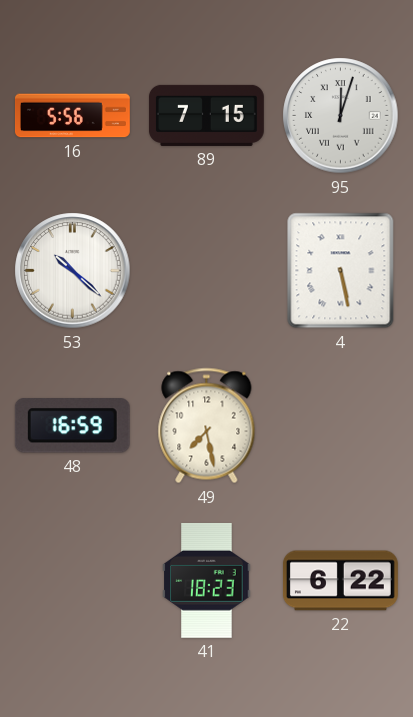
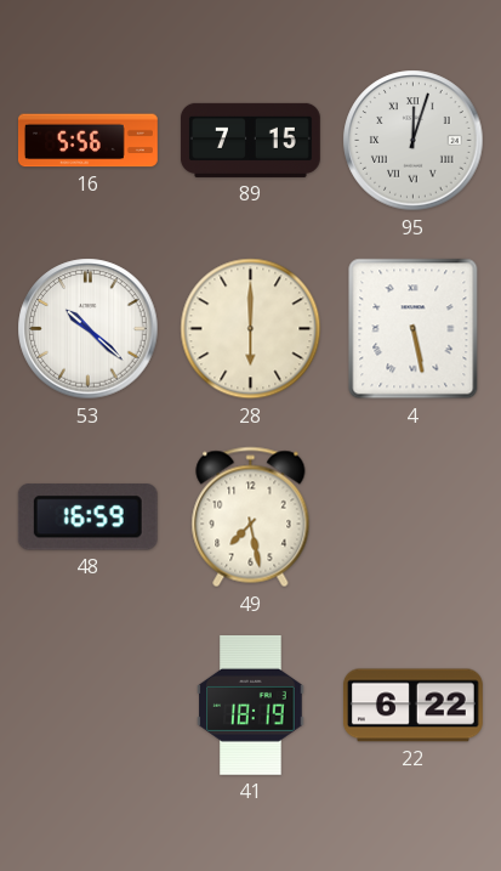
28: none -> 6:00
41: 18:23 -> 18:19
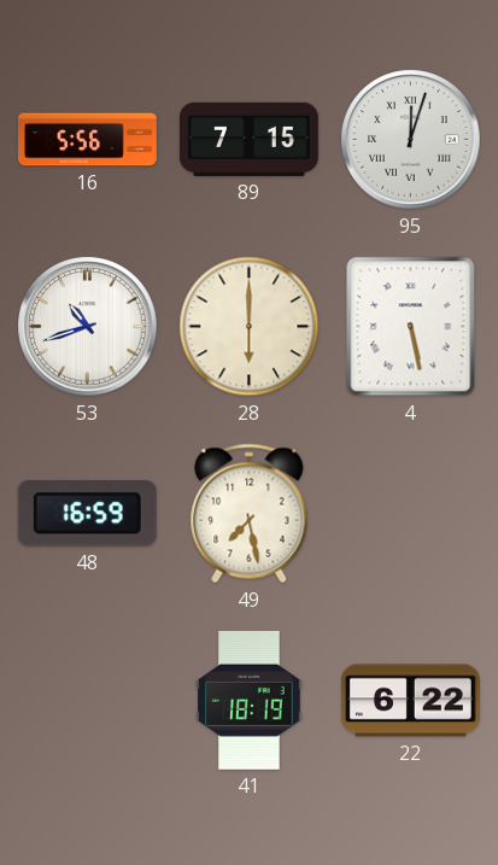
53: 10:22 -> 10:42
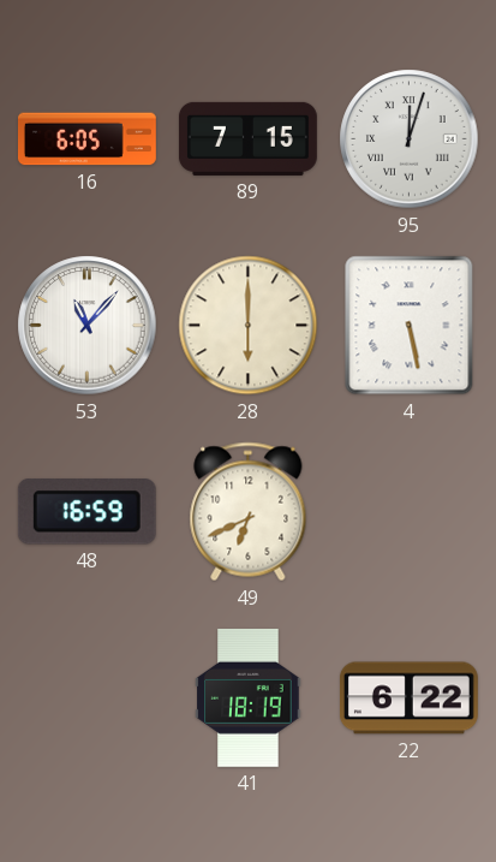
16: 5:56 -> 6:05
53: 10:42 -> 11:07
49: 7:28 -> 6:41
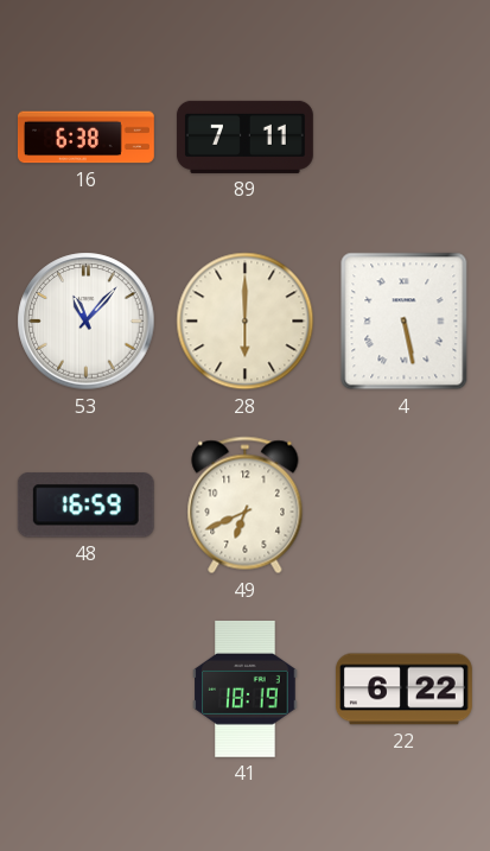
16: 6:05 -> 6:38
89: 7:15 -> 7:11
95: 12:03 -> none
